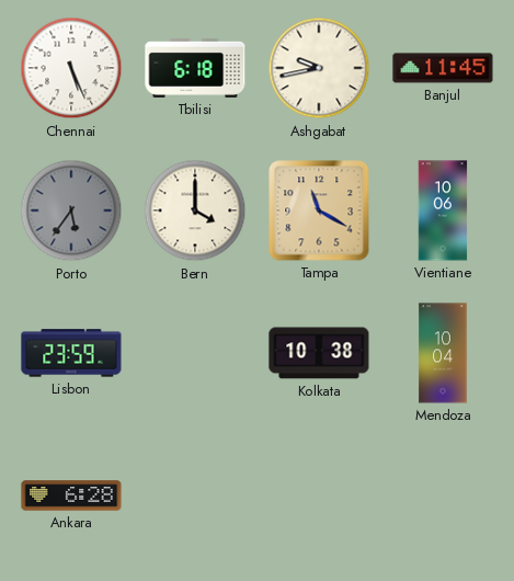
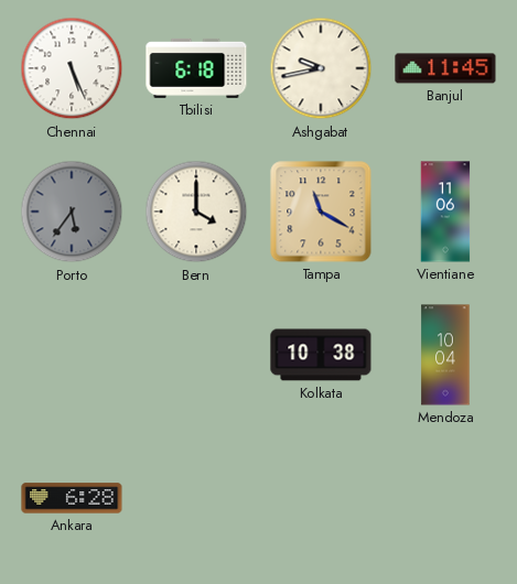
Vientiane: 10:06 -> 11:06
Lisbon: 23:59 -> none
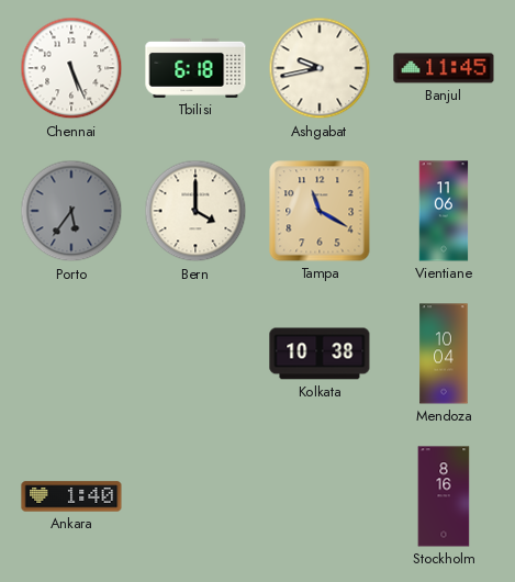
Ankara: 6:28 -> 1:40
Stockholm: none -> 8:16
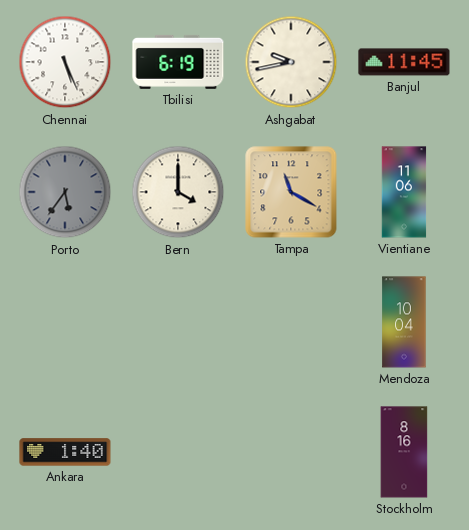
Tbilisi: 6:18 -> 6:19
Kolkata: 10:38 -> none
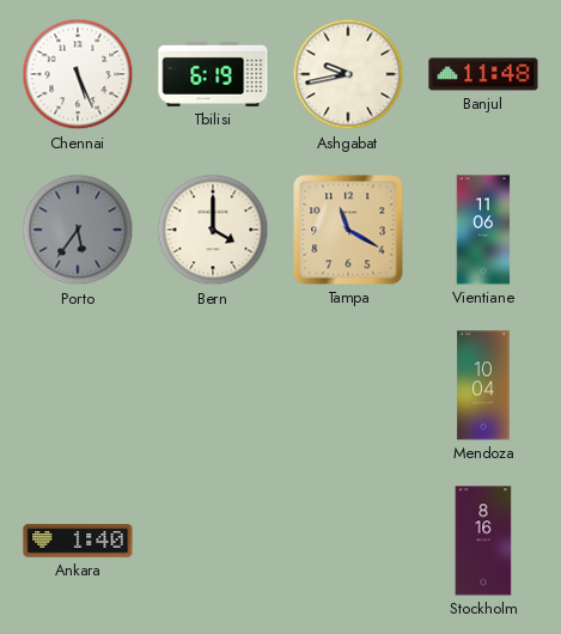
Banjul: 11:45 -> 11:48
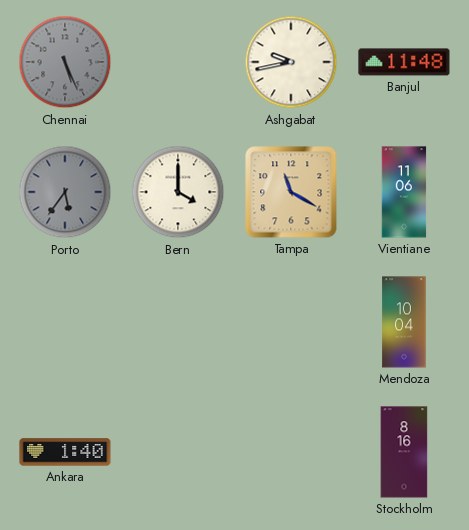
Chennai dial: white -> grey
Tbilisi: 6:19 -> none
